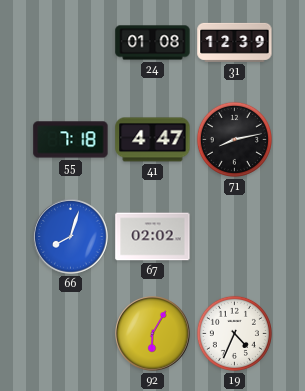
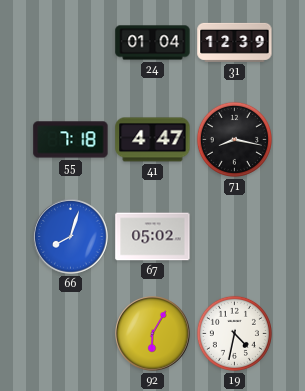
24: 01:08 -> 01:04
71: 8:13 -> 8:17
67: 02:02 -> 05:02
19: 4:34 -> 4:32
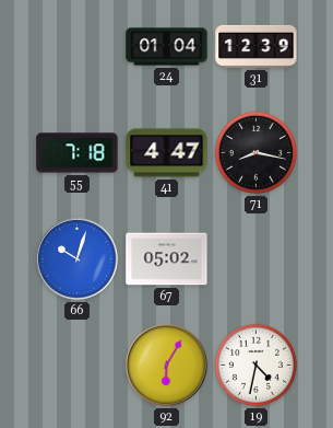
66: 8:03 -> 10:03
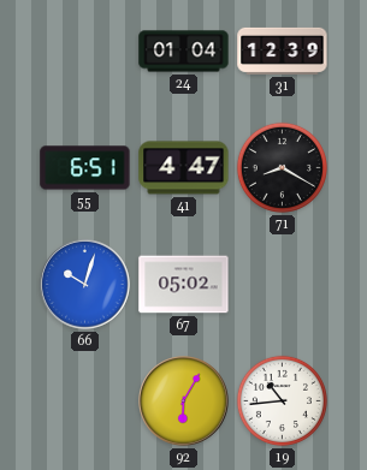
55: 7:18 -> 6:51
71: 8:17 -> 8:20
19: 4:32 -> 10:44
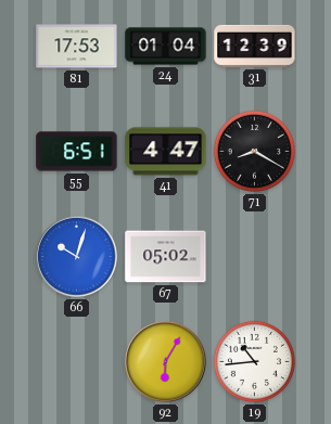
81: none -> 17:53
